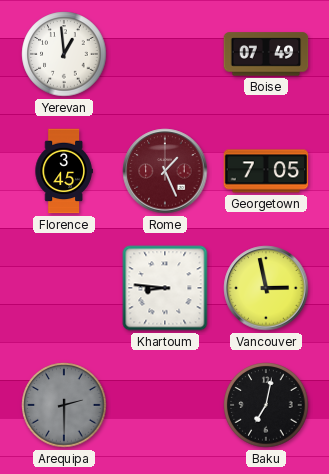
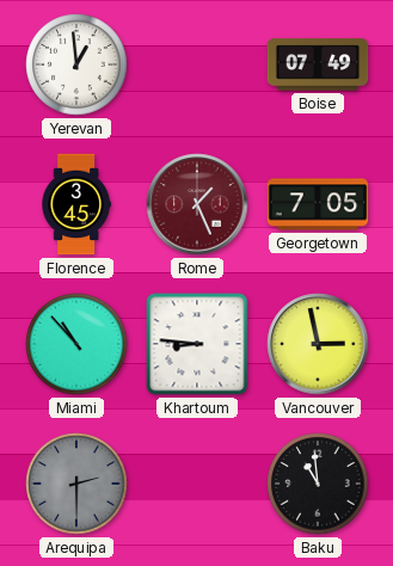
Miami: none -> 10:53
Baku: 7:02 -> 10:59
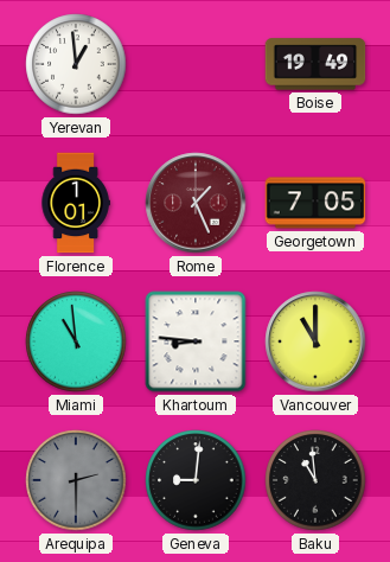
Boise: 07:49 -> 19:49
Florence: 3:45 -> 1:01
Miami: 10:53 -> 10:59
Vancouver: 2:58 -> 11:00
Geneva: none -> 9:01
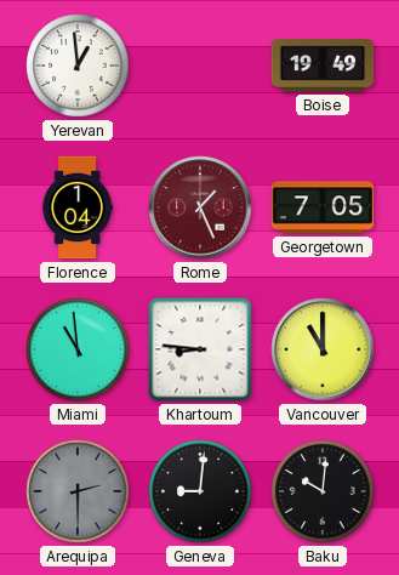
Florence: 1:01 -> 1:04
Baku: 10:59 -> 10:01
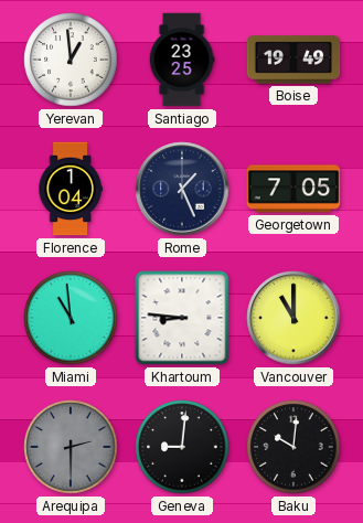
Santiago: none -> 23:25
Rome dial: burgundy -> navy
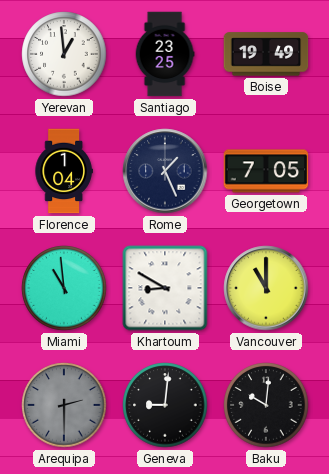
Khartoum: 8:46 -> 8:50
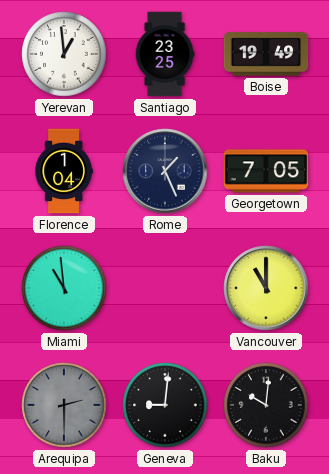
Khartoum: 8:50 -> none
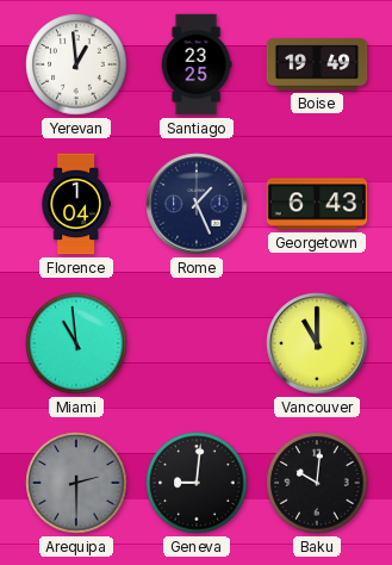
Georgetown: 7:05 -> 6:43
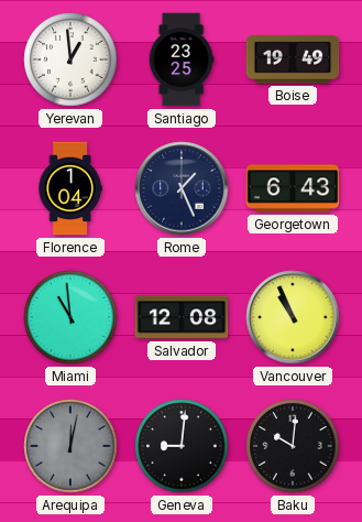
Salvador: none -> 12:08
Vancouver: 11:00 -> 10:56
Arequipa: 2:30 -> 12:02
